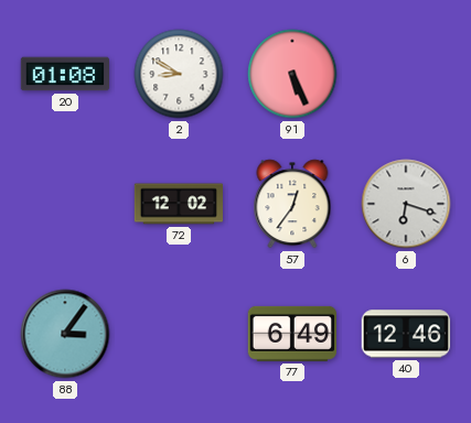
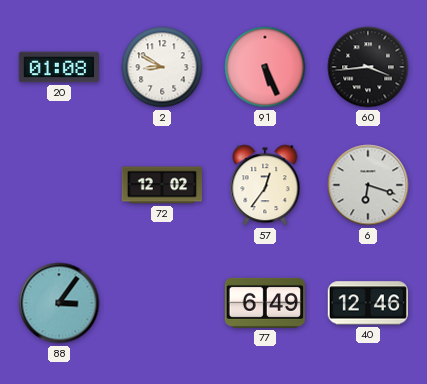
60: none -> 3:44
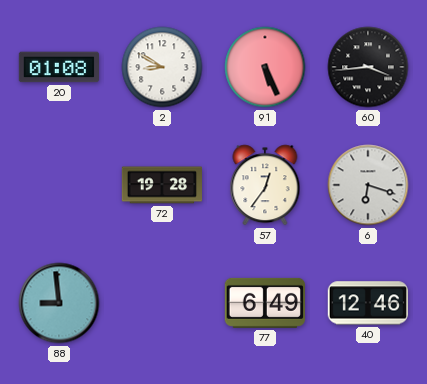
72: 12:02 -> 19:28
88: 3:06 -> 8:59
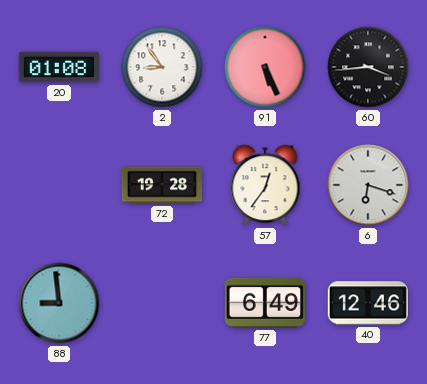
2: 8:50 -> 8:54
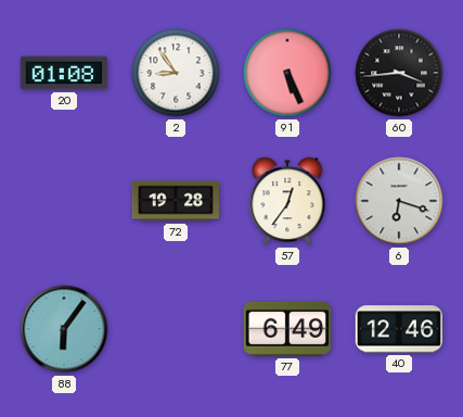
88: 8:59 -> 6:06
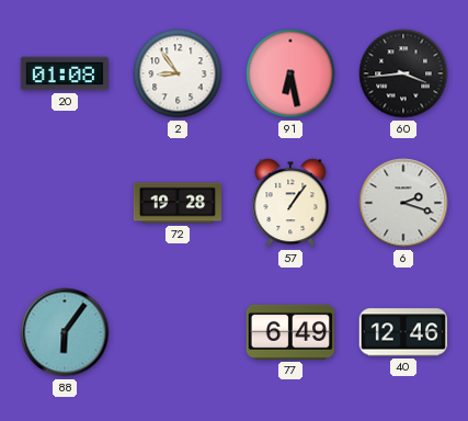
91: 5:26 -> 6:28
57: 12:36 -> 1:06
6: 6:18 -> 2:18
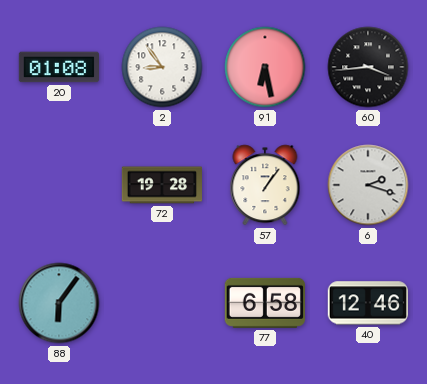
77: 6:49 -> 6:58
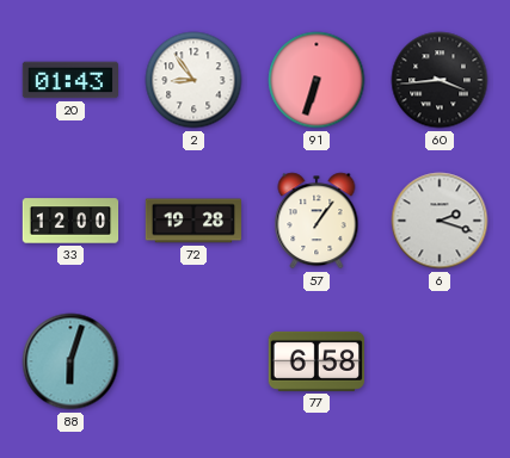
20: 01:08 -> 01:43
91: 6:28 -> 6:33
33: none -> 12:00
88: 6:06 -> 6:03
40: 12:46 -> none
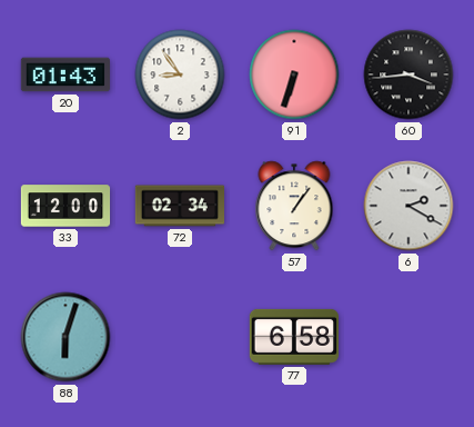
72: 19:28 -> 02:34
6: 2:18 -> 2:20
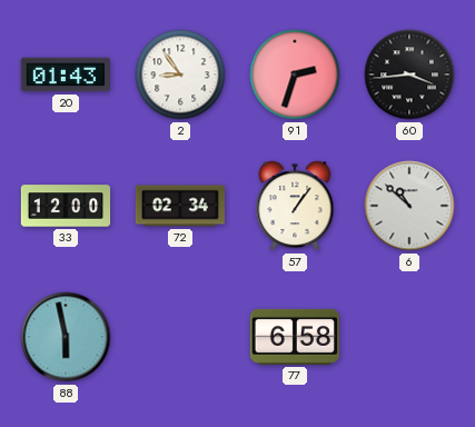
91: 6:33 -> 2:33
6: 2:20 -> 10:52
88: 6:03 -> 5:58
